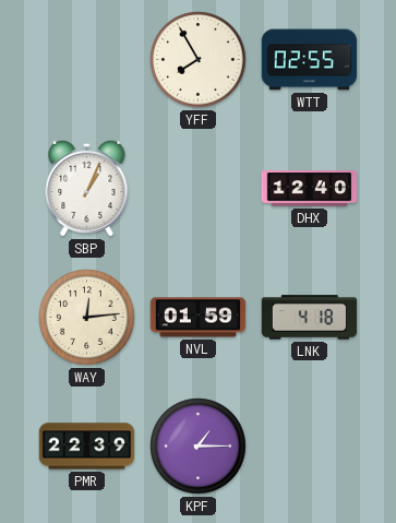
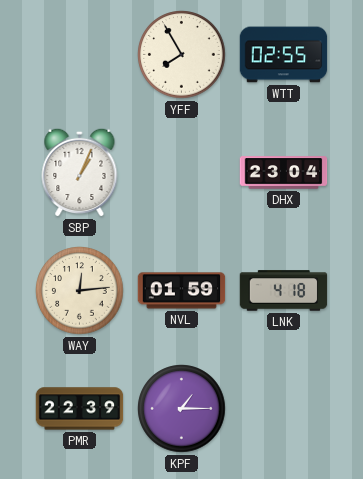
DHX: 12:40 -> 23:04
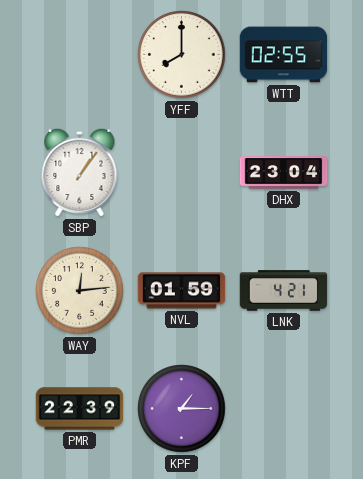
YFF: 7:55 -> 8:00
SBP: 1:04 -> 1:06
LNK: 4:18 -> 4:21
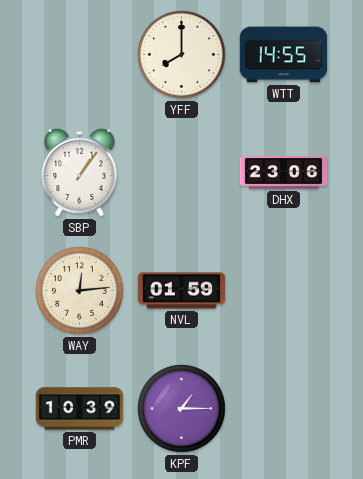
WTT: 02:55 -> 14:55
DHX: 23:04 -> 23:06
LNK: 4:21 -> none
PMR: 22:39 -> 10:39
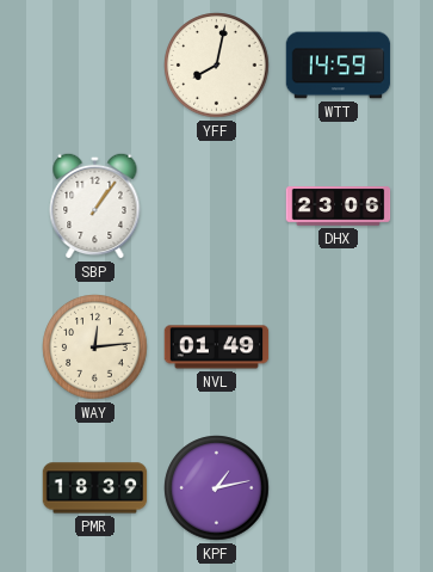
YFF: 8:00 -> 8:02
WTT: 14:55 -> 14:59
NVL: 01:59 -> 01:49
PMR: 10:39 -> 18:39
KPF: 1:15 -> 1:13
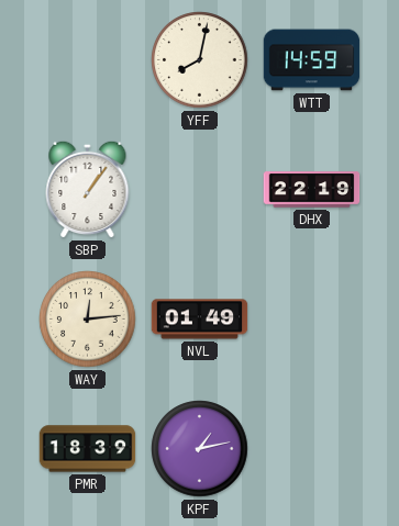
DHX: 23:06 -> 22:19
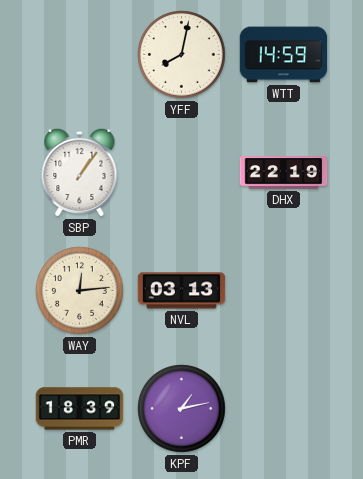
NVL: 01:49 -> 03:13
